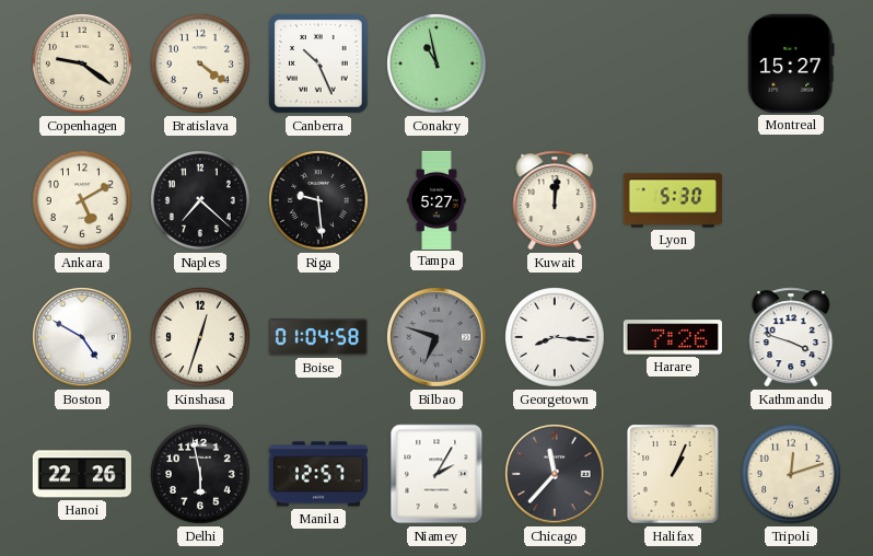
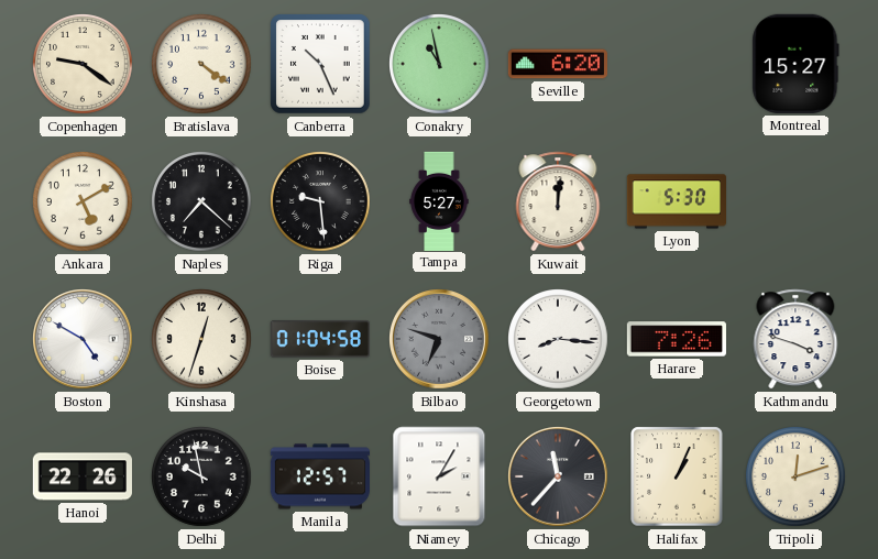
Seville: none -> 6:20
Delhi: 5:58 -> 9:58
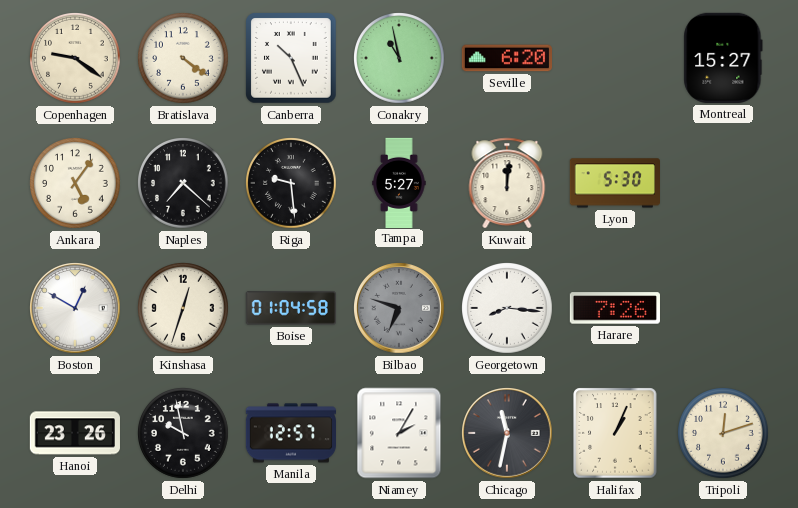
Ankara: 5:10 -> 5:06
Boston: 4:50 -> 12:50
Kathmandu: 3:48 -> none
Hanoi: 22:26 -> 23:26
Chicago: 11:37 -> 11:32
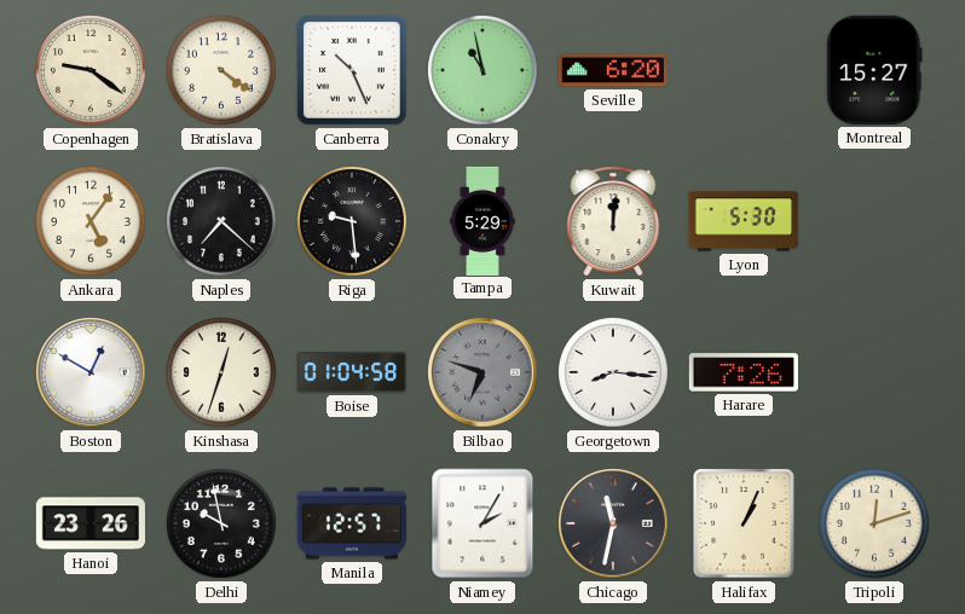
Tampa: 5:27 -> 5:29
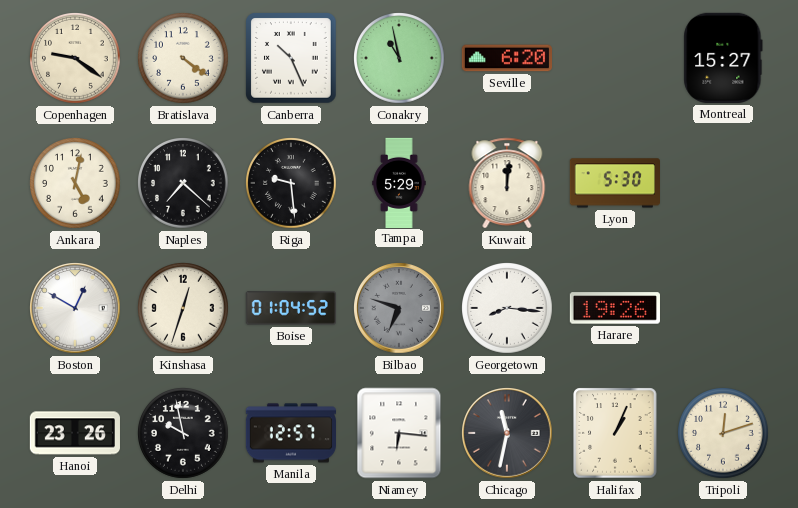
Ankara: 5:06 -> 5:02
Boise: 01:04:58 -> 01:04:52
Harare: 7:26 -> 19:26
Niamey: 2:05 -> 6:16
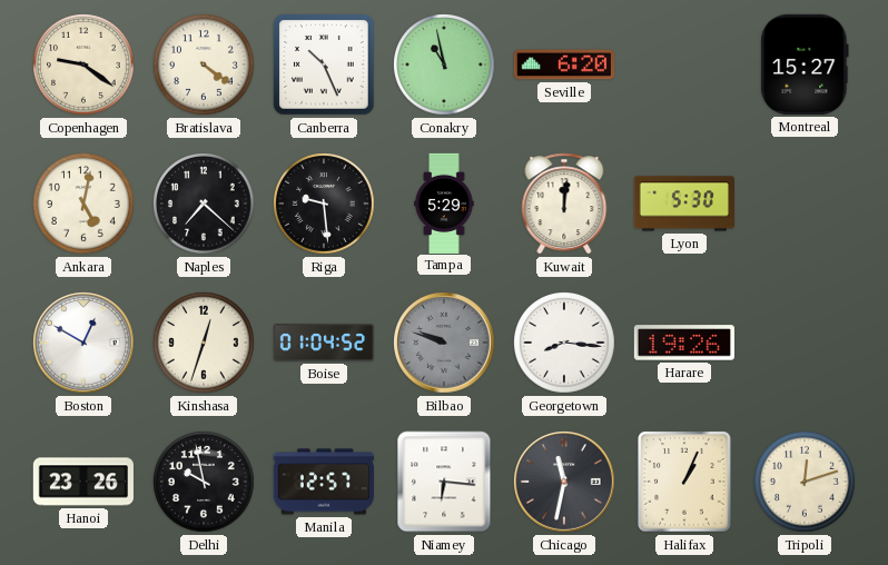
Bilbao: 6:48 -> 9:48
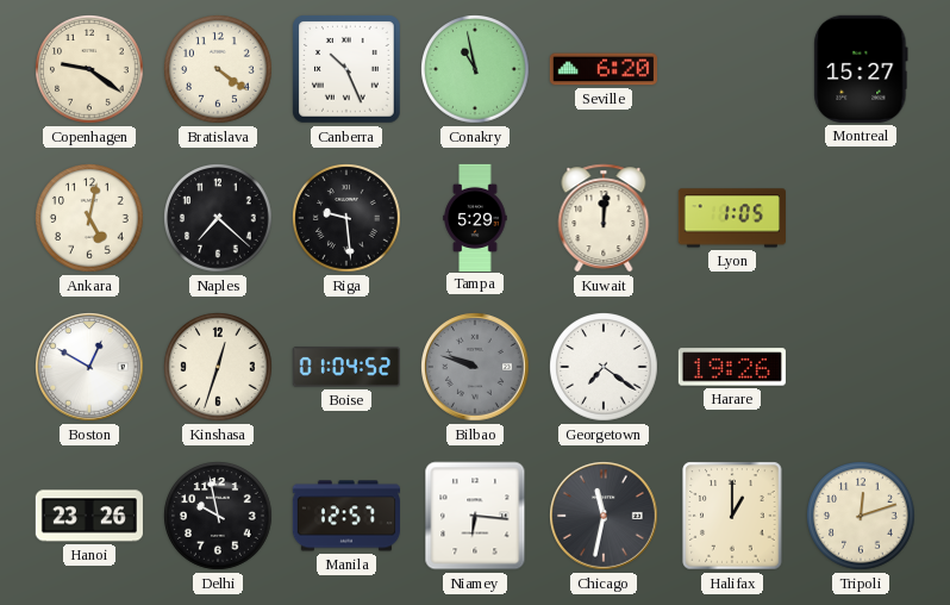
Lyon: 5:30 -> 1:05
Georgetown: 8:16 -> 7:21
Halifax: 1:04 -> 1:00
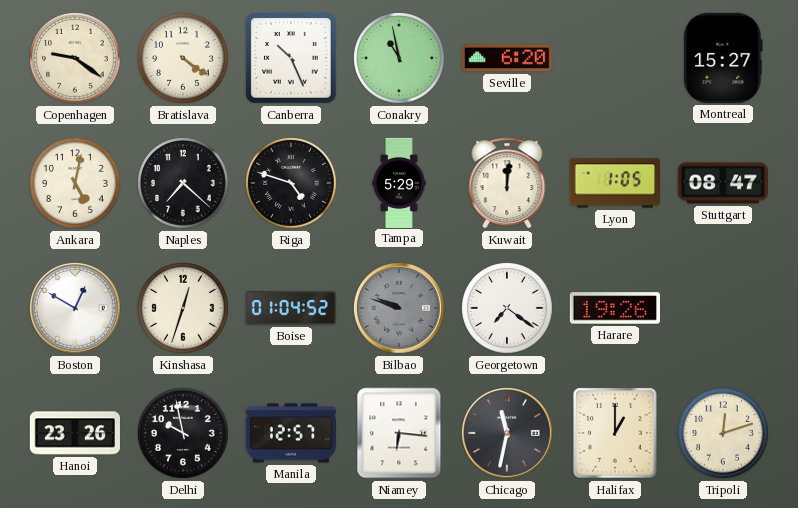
Riga: 9:29 -> 4:48
Stuttgart: none -> 08:47
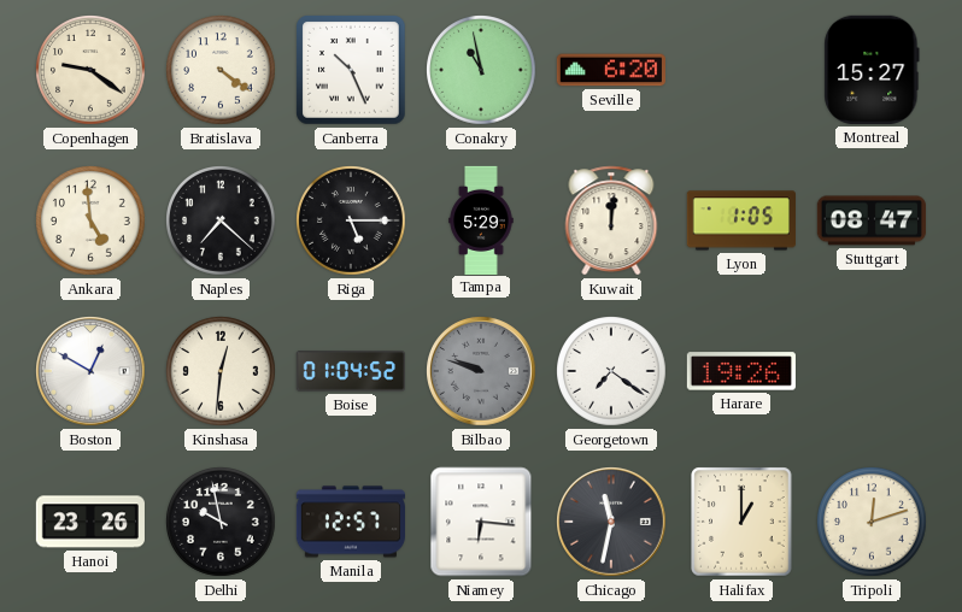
Ankara: 5:02 -> 4:59
Riga: 4:48 -> 5:15
Kinshasa: 12:33 -> 12:31
